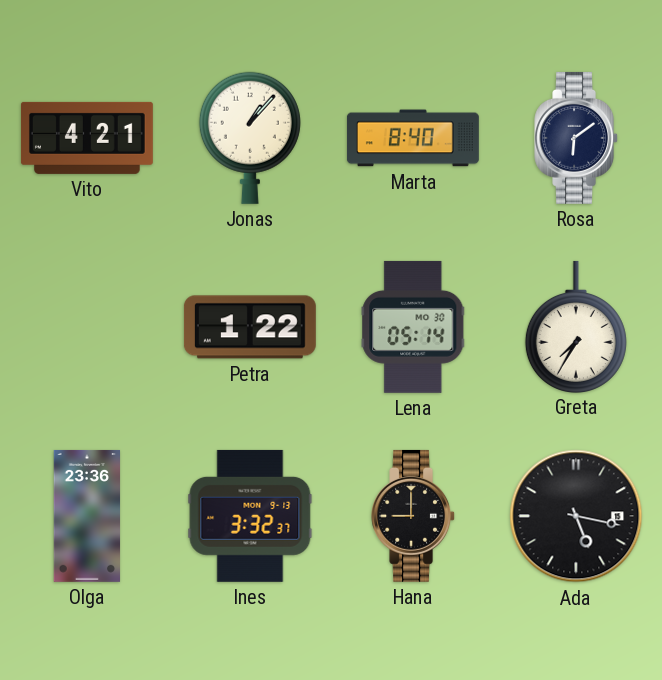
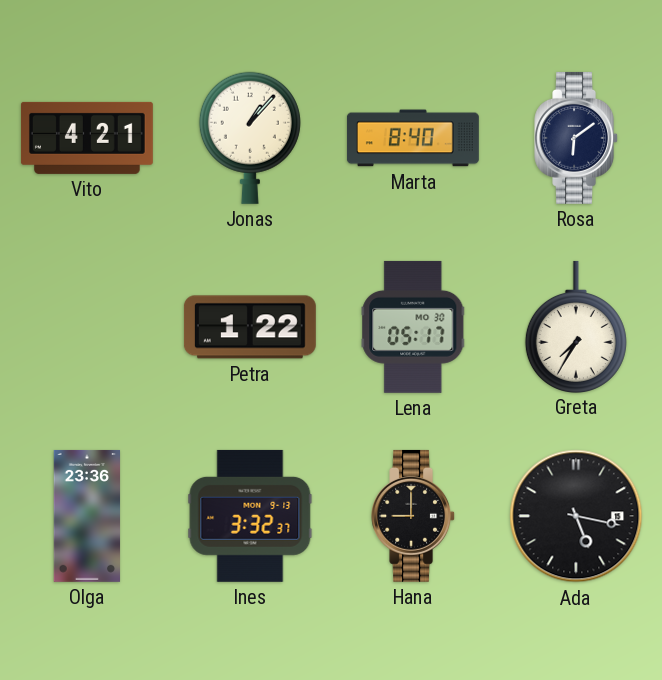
Lena: 05:14 -> 05:17
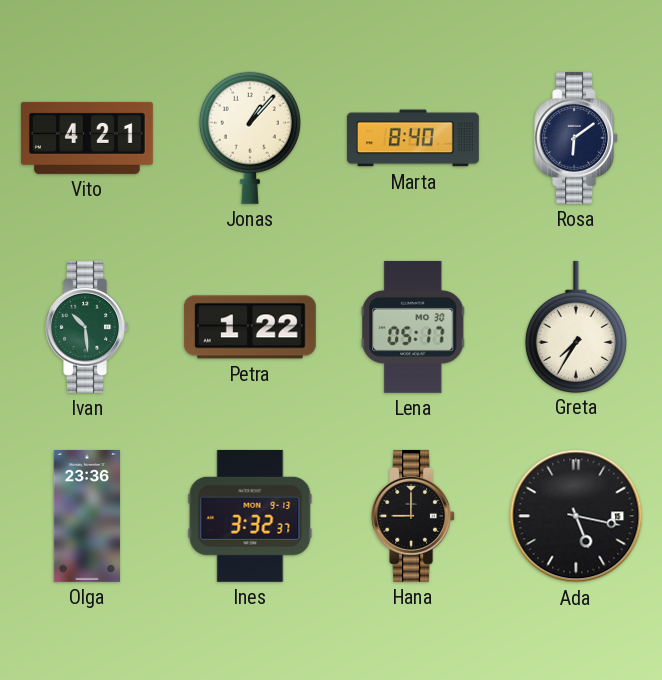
Ivan: none -> 10:29
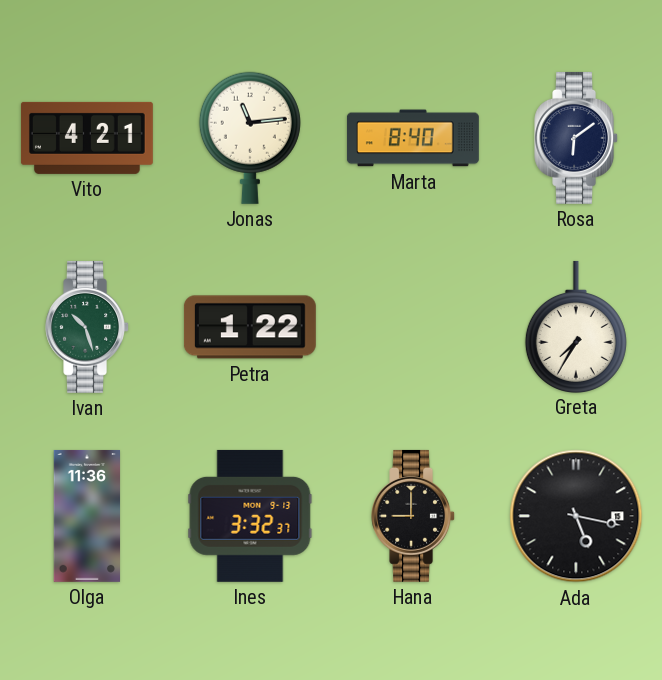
Jonas: 1:07 -> 11:14
Ivan: 10:29 -> 10:27
Lena: 05:17 -> none
Olga: 23:36 -> 11:36
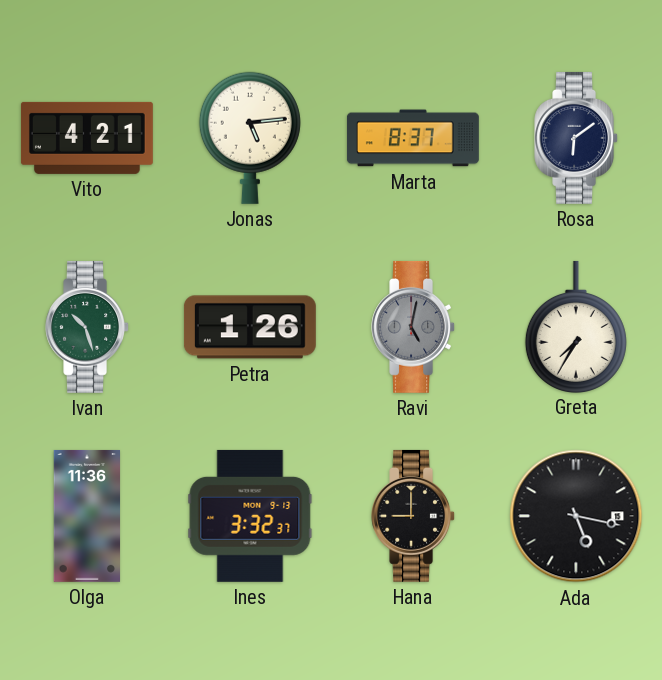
Jonas: 11:14 -> 5:14
Marta: 8:40 -> 8:37
Petra: 1:22 -> 1:26
Ravi: none -> 5:02
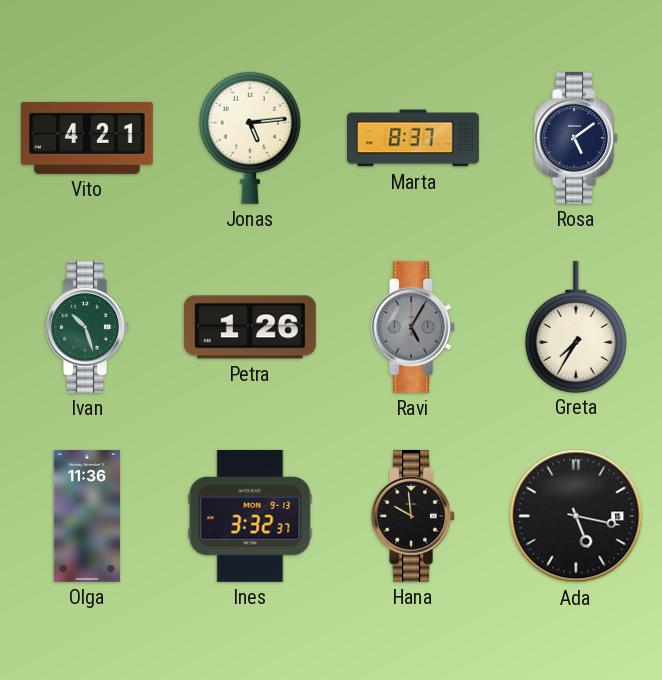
Rosa: 6:09 -> 5:09
Ravi: 5:02 -> 5:05
Hana: 9:00 -> 9:59
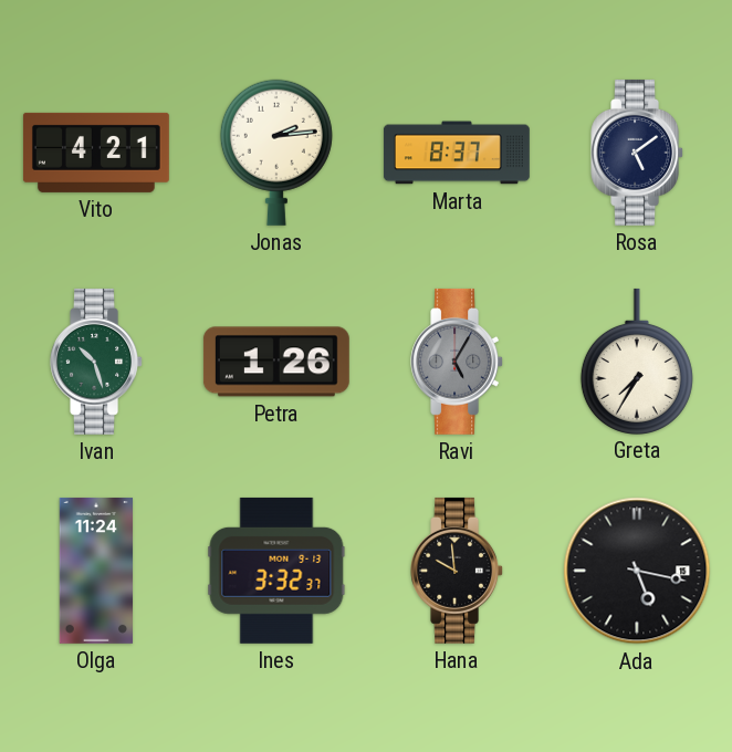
Jonas: 5:14 -> 2:14
Olga: 11:36 -> 11:24
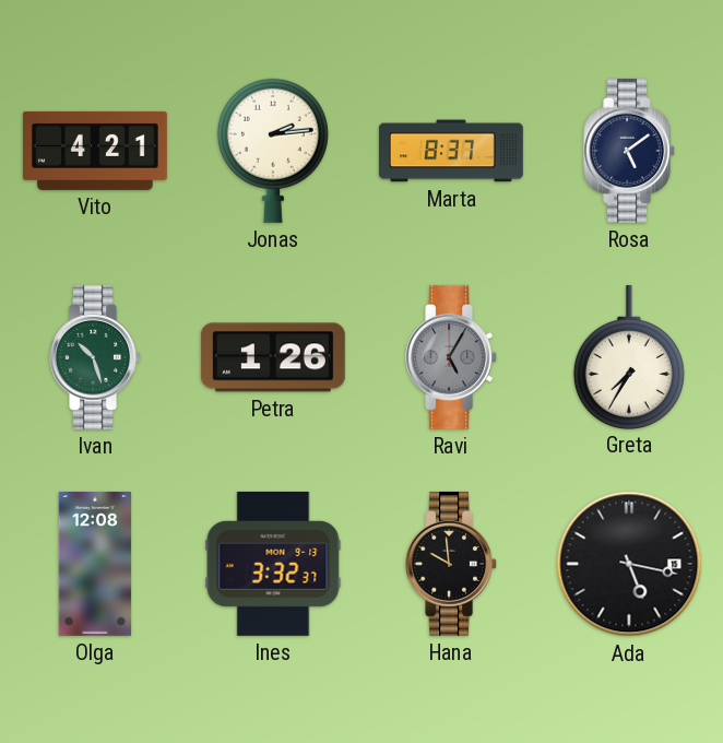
Olga: 11:24 -> 12:08
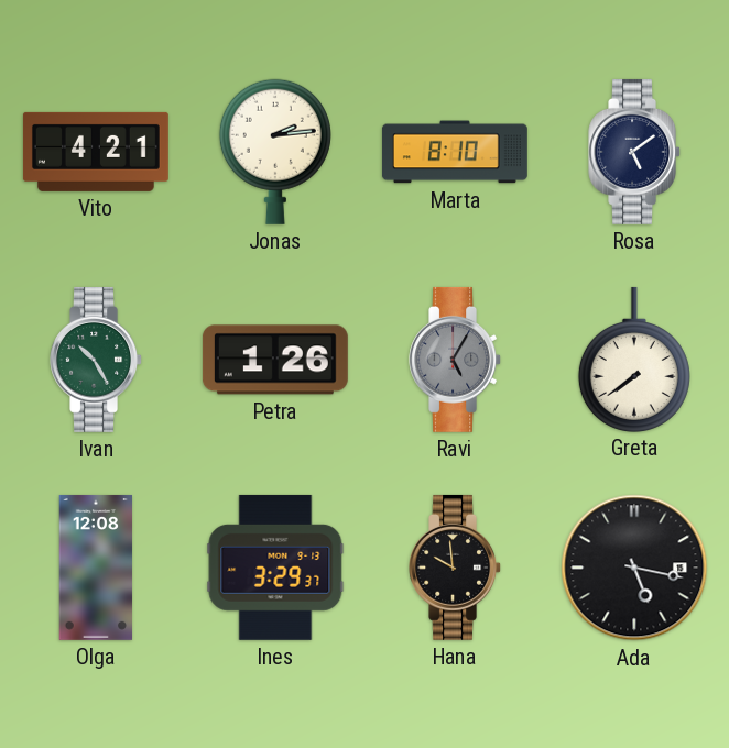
Marta: 8:37 -> 8:10
Ivan: 10:27 -> 10:25
Greta: 7:35 -> 7:39
Ines: 3:32 -> 3:29
